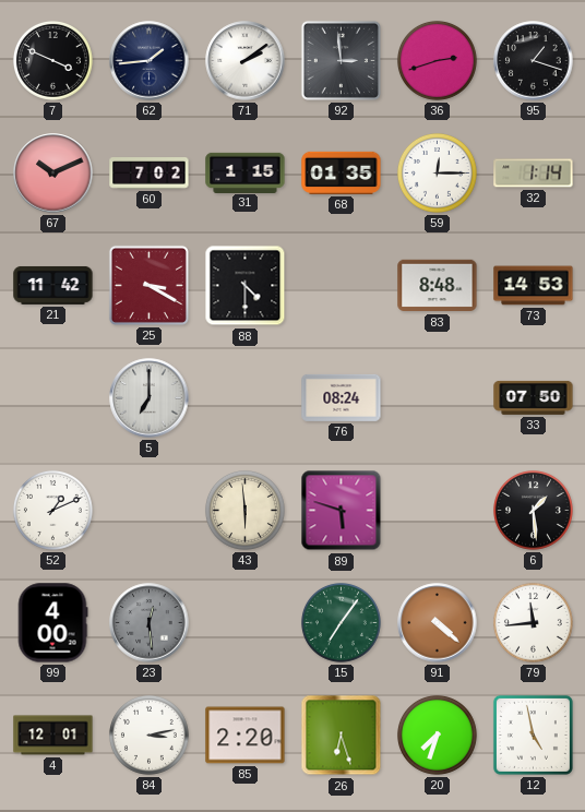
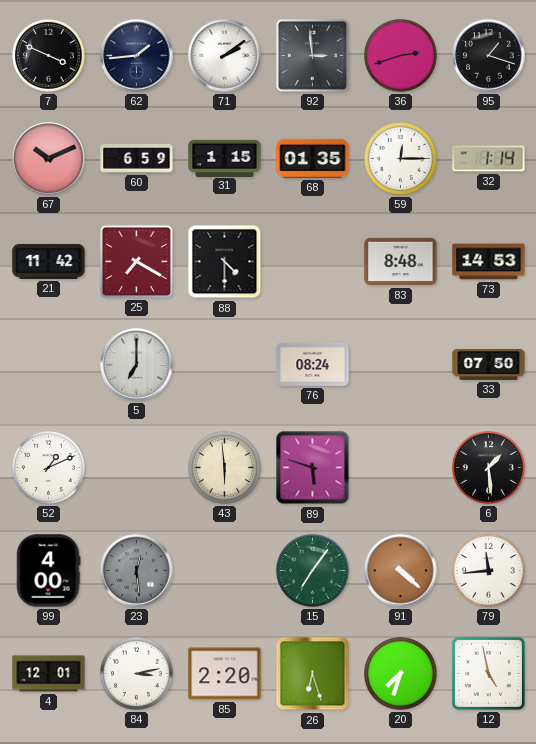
60: 7:02 -> 6:59
25: 3:20 -> 7:20
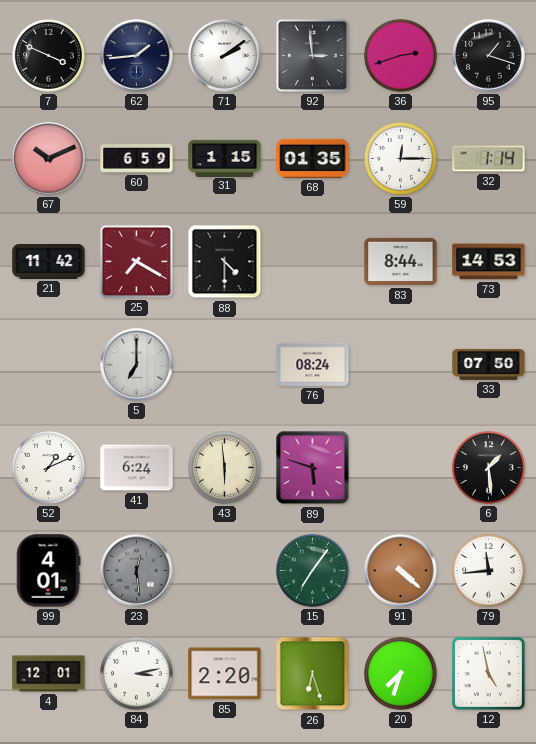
83: 8:48 -> 8:44
41: none -> 6:24
99: 4:00 -> 4:01
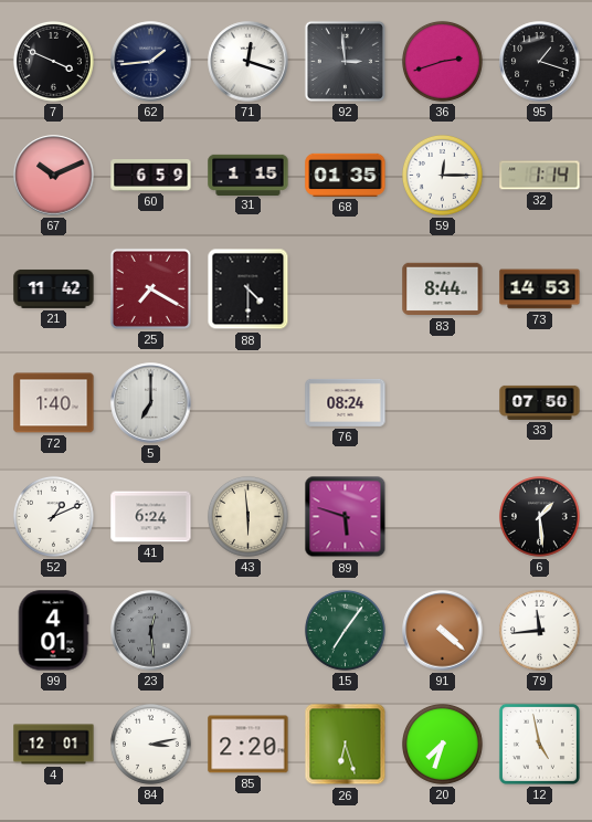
71: 2:09 -> 12:18
72: none -> 1:40
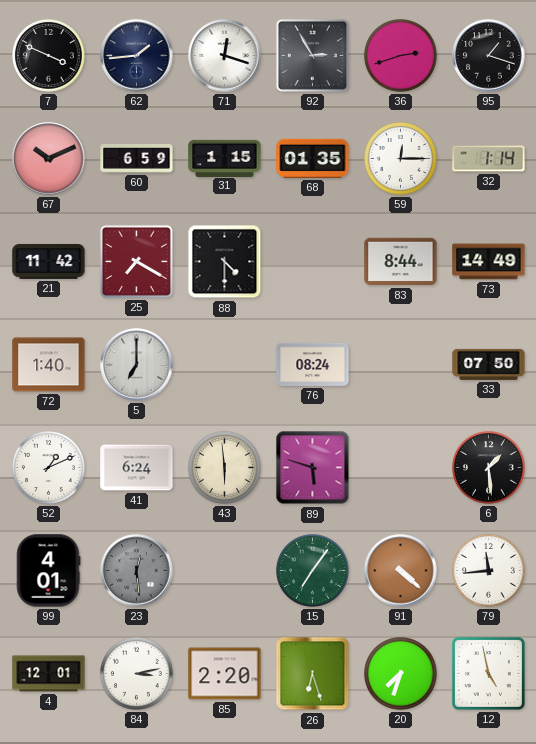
92: 2:59 -> 2:55
73: 14:53 -> 14:49
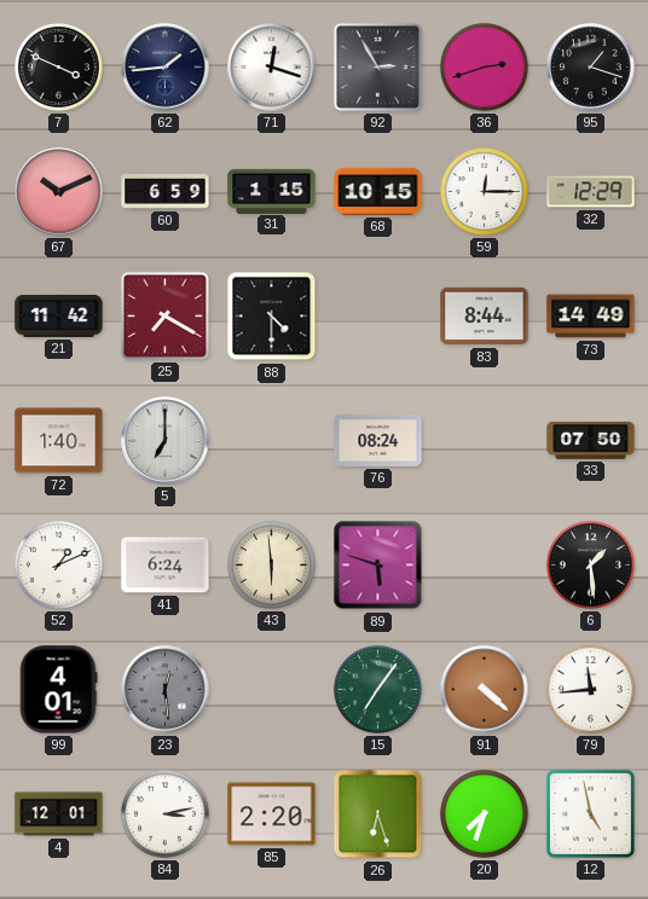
68: 01:35 -> 10:15
32: 1:14 -> 12:29
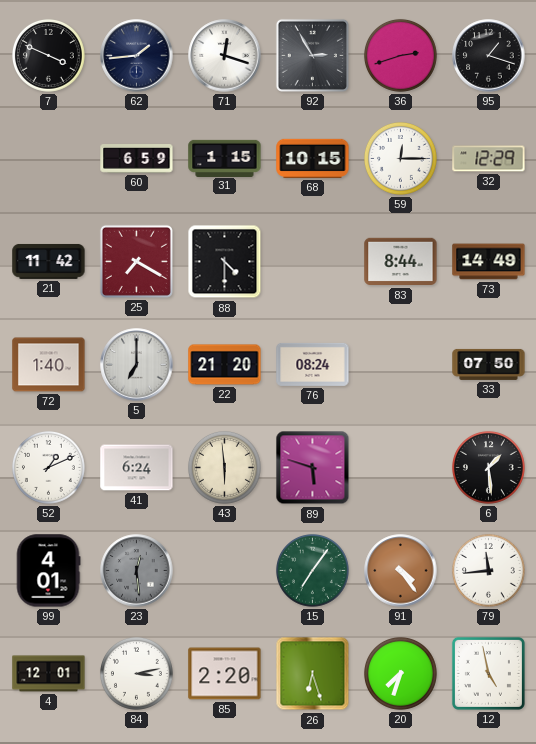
67: 10:11 -> none
22: none -> 21:20
91: 4:22 -> 4:24
